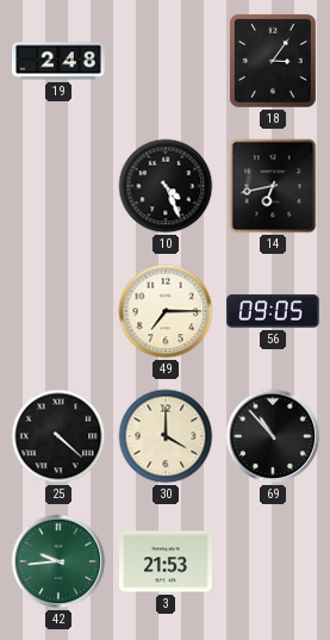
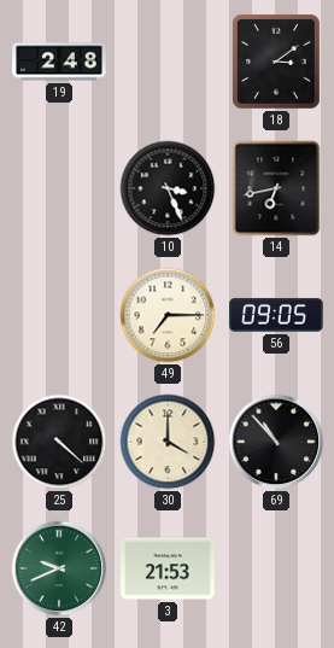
18: 3:06 -> 3:09
10: 4:26 -> 3:26
42: 9:44 -> 9:41
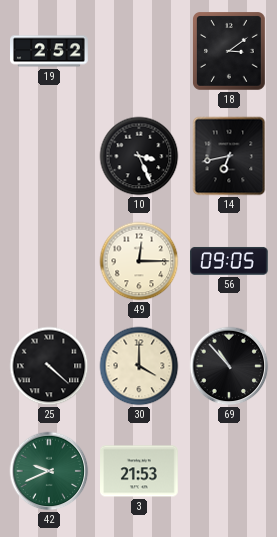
19: 2:48 -> 2:52
49: 7:15 -> 12:15
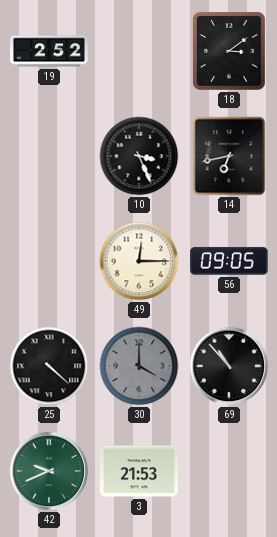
30 dial: cream -> grey
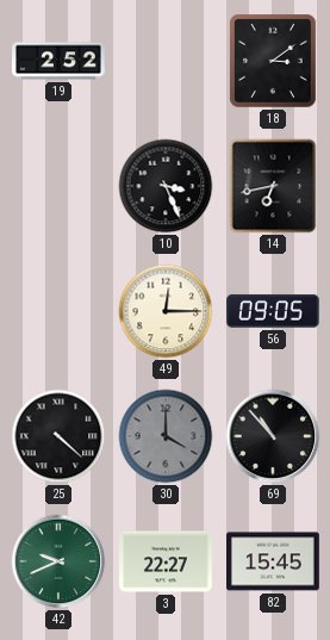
3: 21:53 -> 22:27
82: none -> 15:45
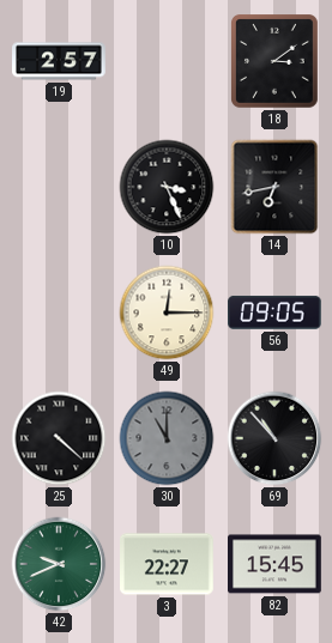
19: 2:52 -> 2:57
30: 4:00 -> 11:00
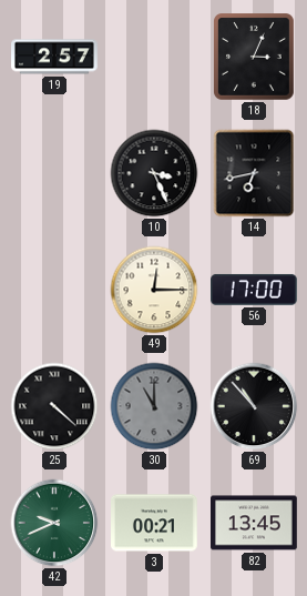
18: 3:09 -> 3:04
56: 09:05 -> 17:00
3: 22:27 -> 00:21
82: 15:45 -> 13:45
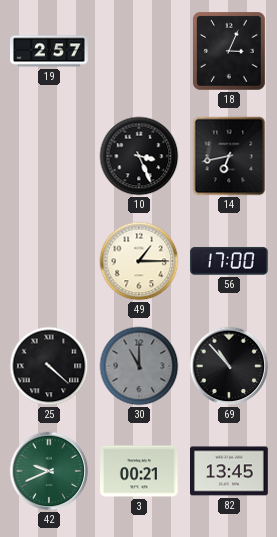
49: 12:15 -> 1:15
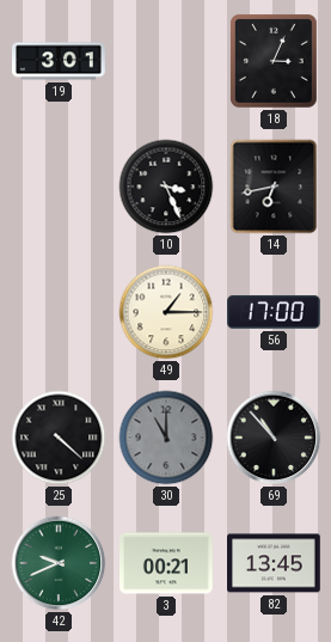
19: 2:57 -> 3:01
